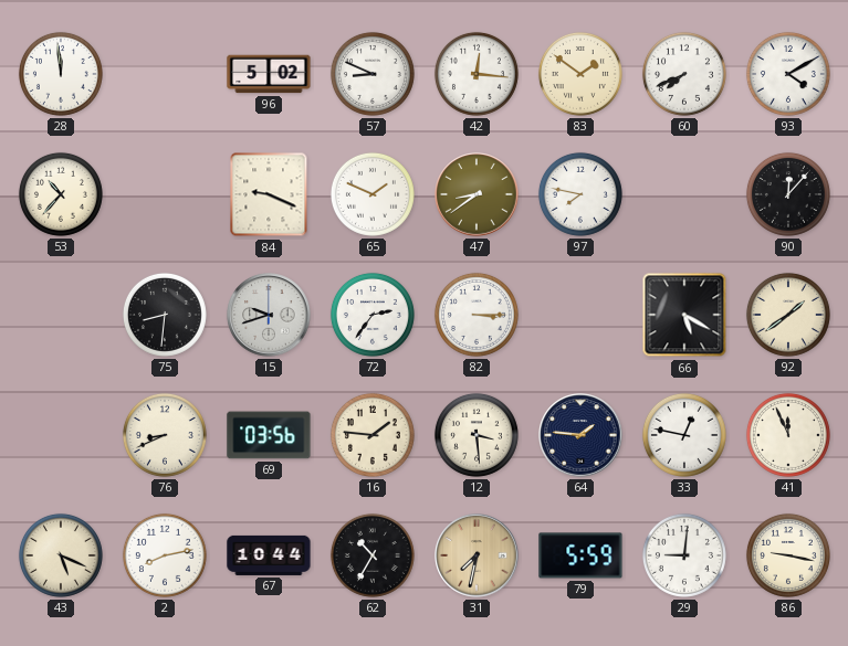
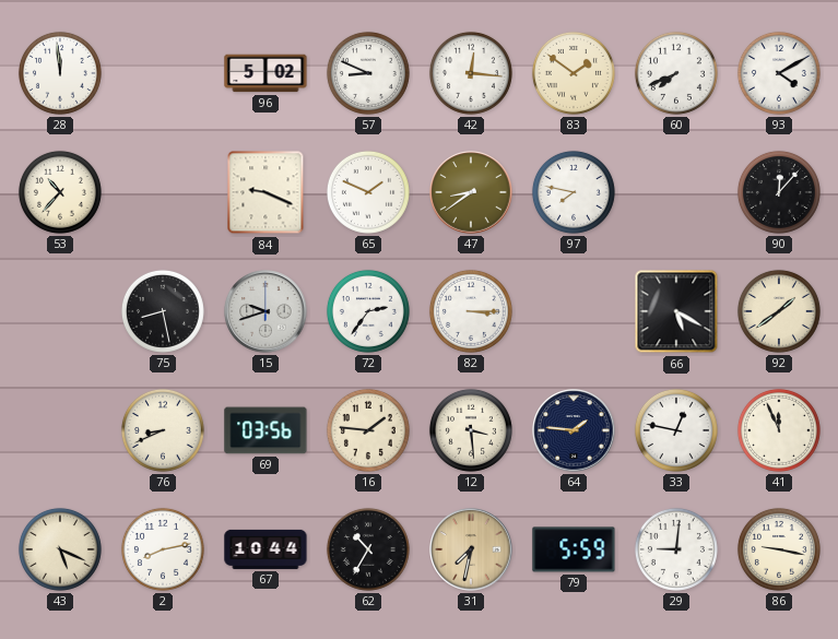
75: 8:31 -> 8:28
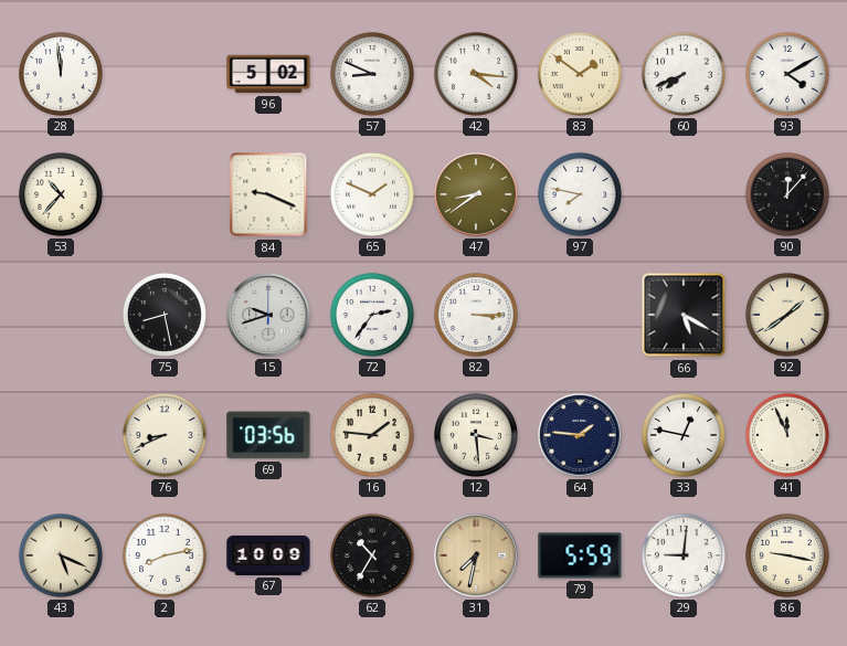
42: 12:16 -> 4:16
67: 10:44 -> 10:09
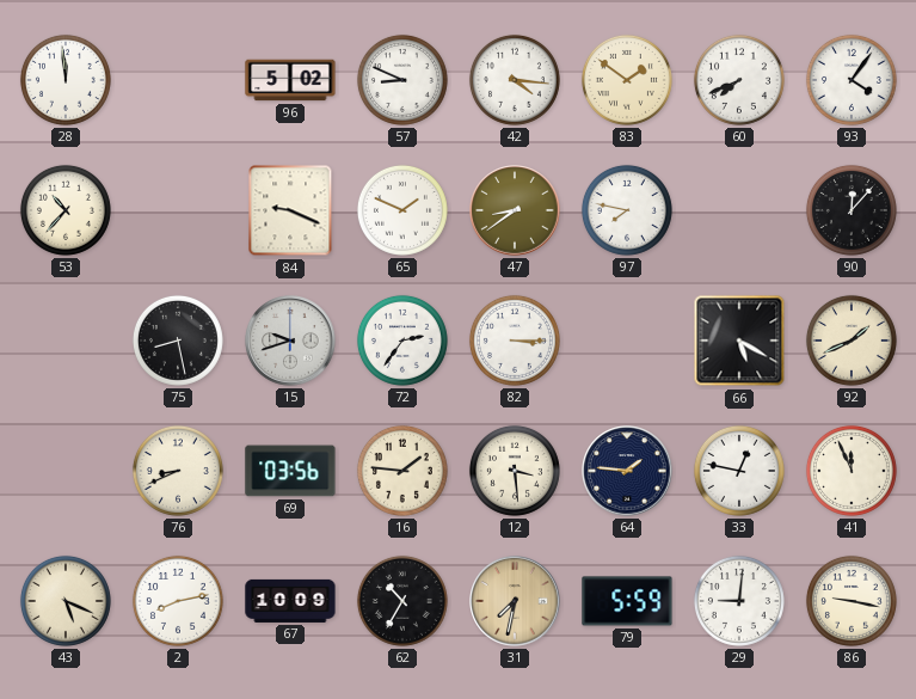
93: 4:10 -> 4:06
92: 1:39 -> 1:41
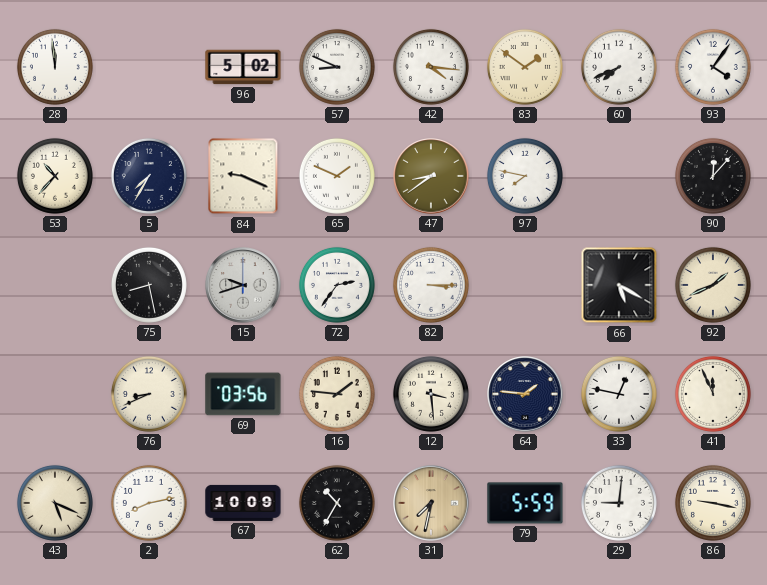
5: none -> 7:35
